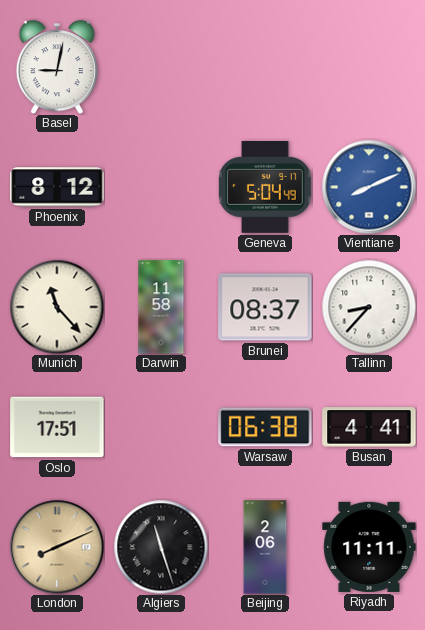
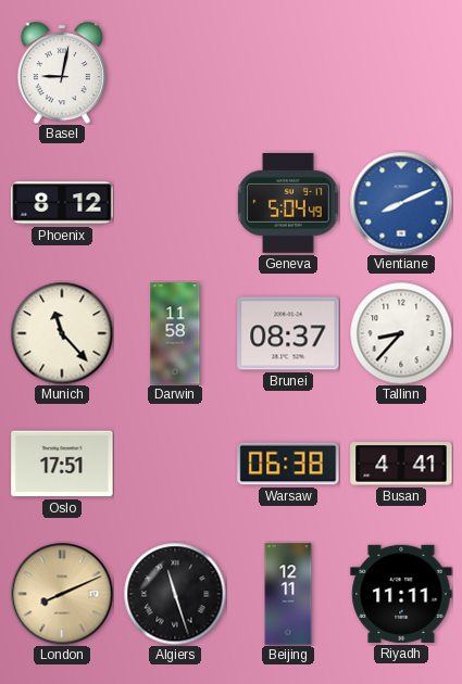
Beijing: 2:06 -> 12:11
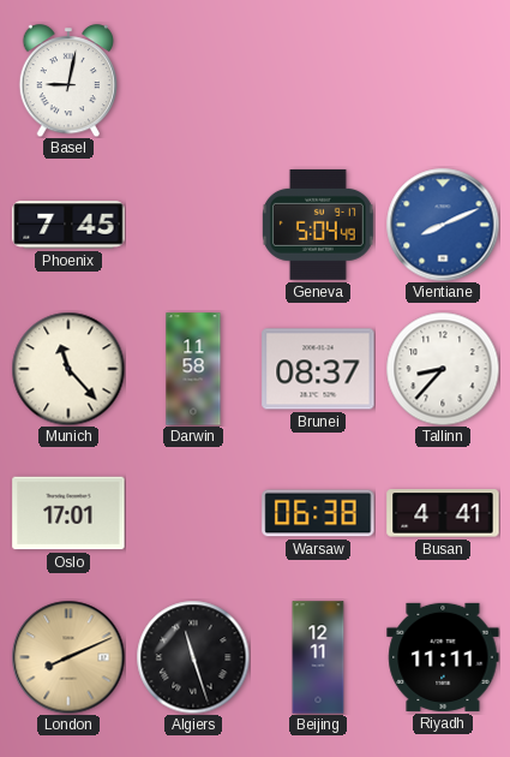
Phoenix: 8:12 -> 7:45
Oslo: 17:51 -> 17:01
